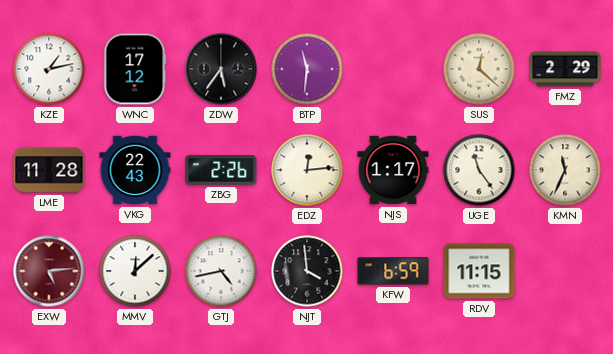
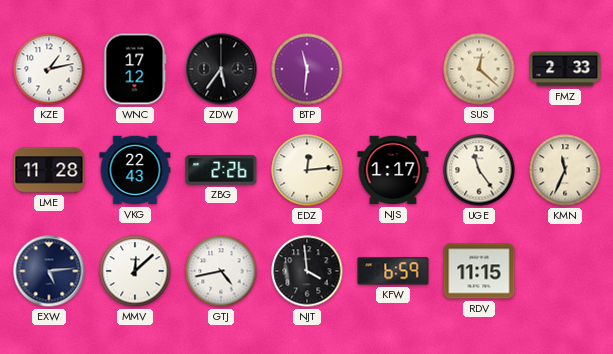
FMZ: 2:29 -> 2:33
EXW dial: burgundy -> navy
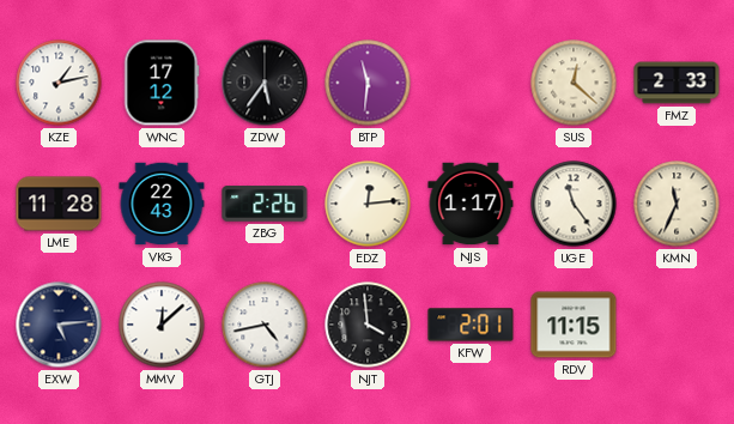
KFW: 6:59 -> 2:01
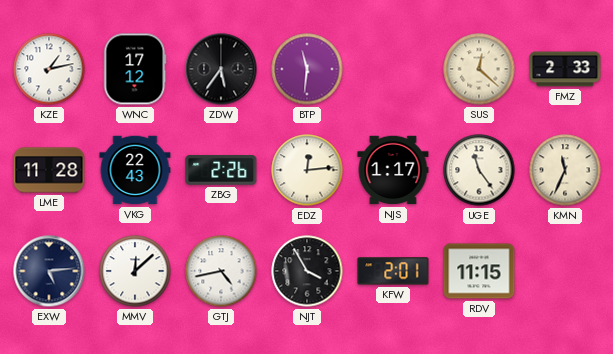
NJT: 3:59 -> 3:55
